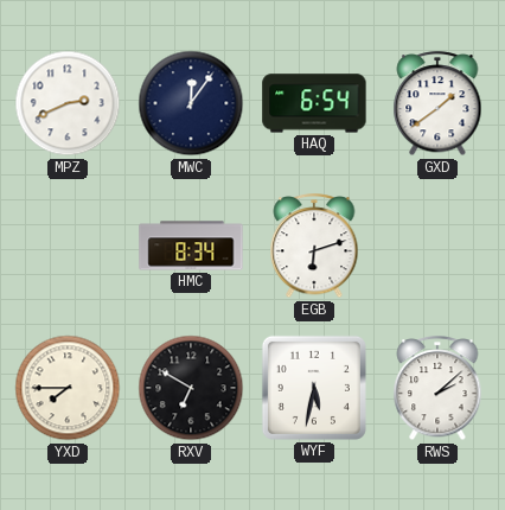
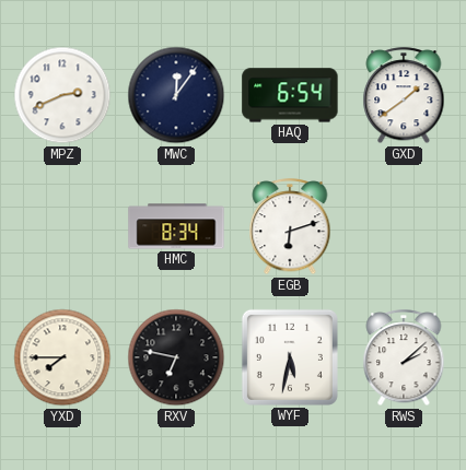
RXV: 6:50 -> 6:47
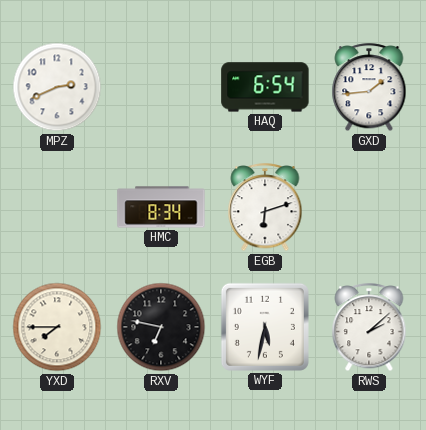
MWC: 12:06 -> none
GXD: 1:39 -> 1:44
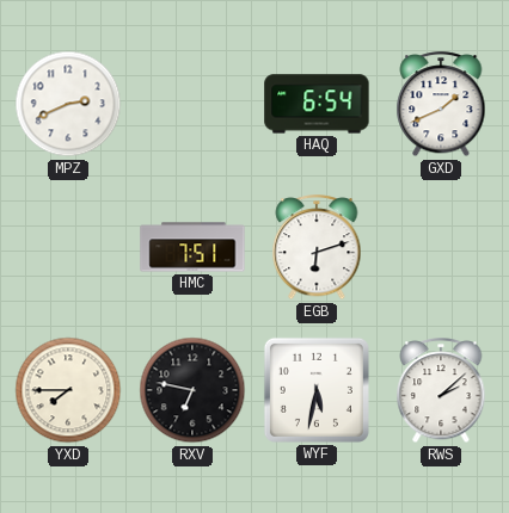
GXD: 1:44 -> 1:41
HMC: 8:34 -> 7:51
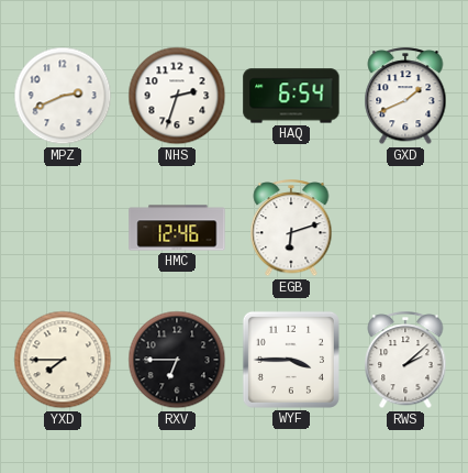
NHS: none -> 2:33
HMC: 7:51 -> 12:46
RXV: 6:47 -> 6:45
WYF: 5:32 -> 3:45
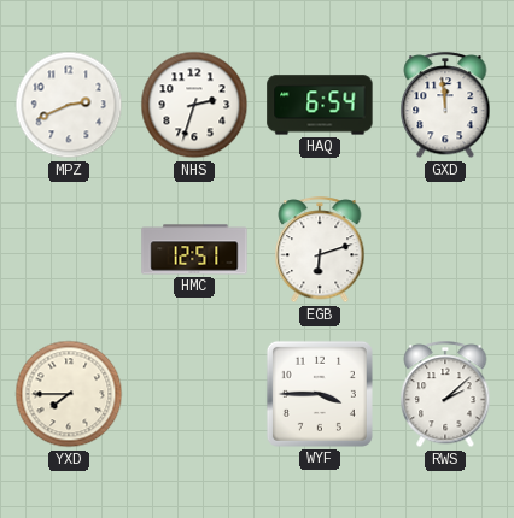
GXD: 1:41 -> 11:59
HMC: 12:46 -> 12:51
RXV: 6:45 -> none
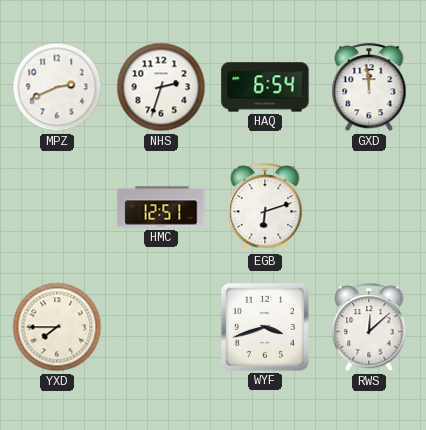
WYF: 3:45 -> 3:42
RWS: 2:08 -> 12:08
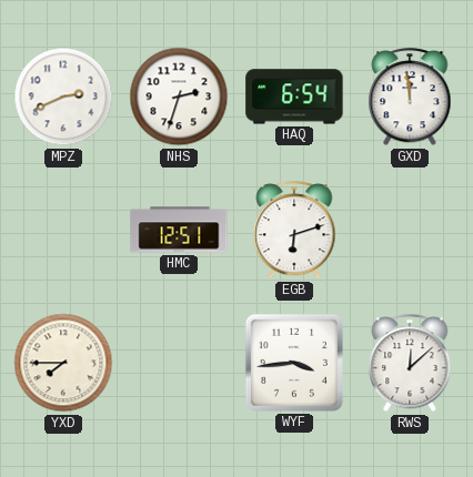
WYF: 3:42 -> 3:44
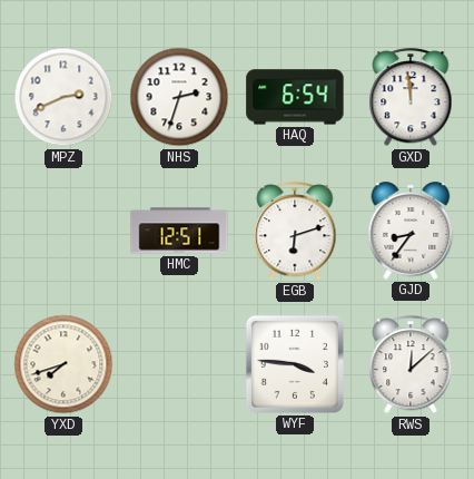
GJD: none -> 8:36
YXD: 7:45 -> 7:42
WYF: 3:44 -> 3:46
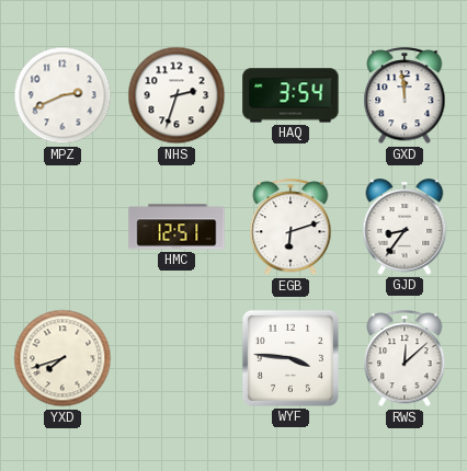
HAQ: 6:54 -> 3:54
